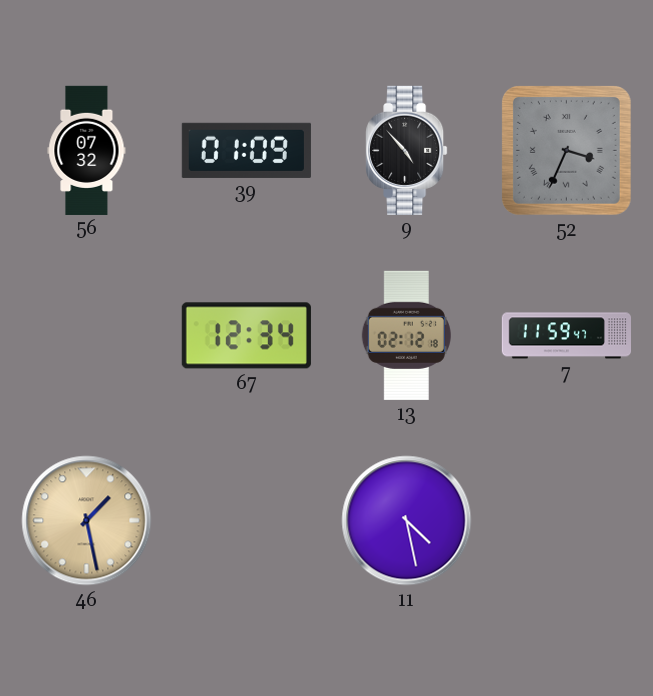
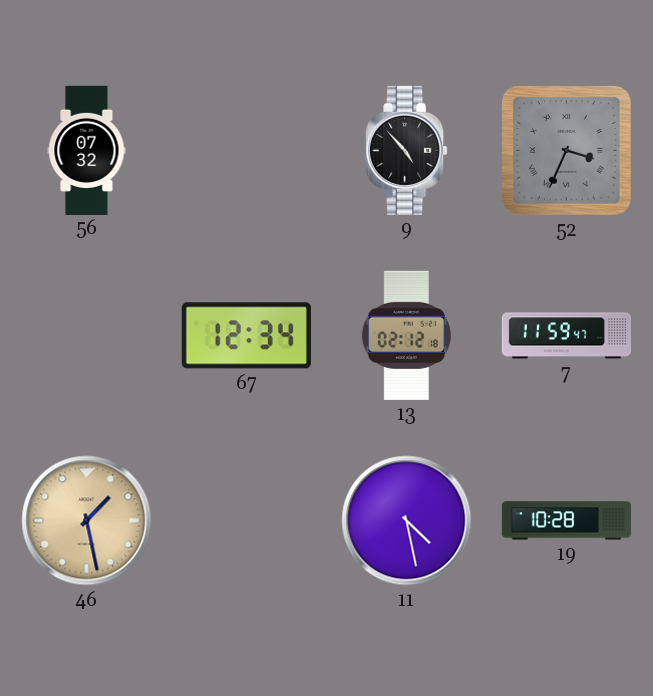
39: 01:09 -> none
19: none -> 10:28
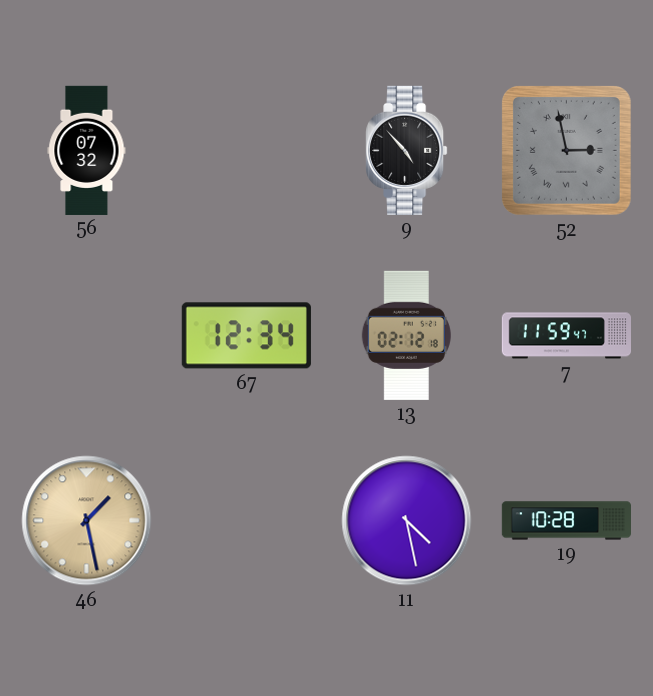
52: 3:34 -> 2:58
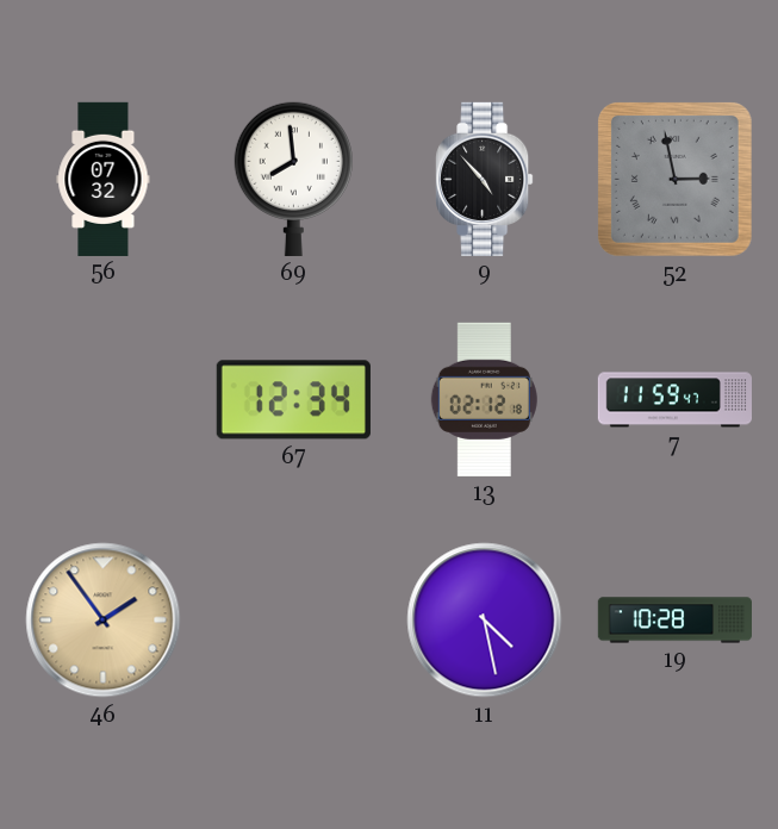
69: none -> 7:59
46: 1:28 -> 1:54
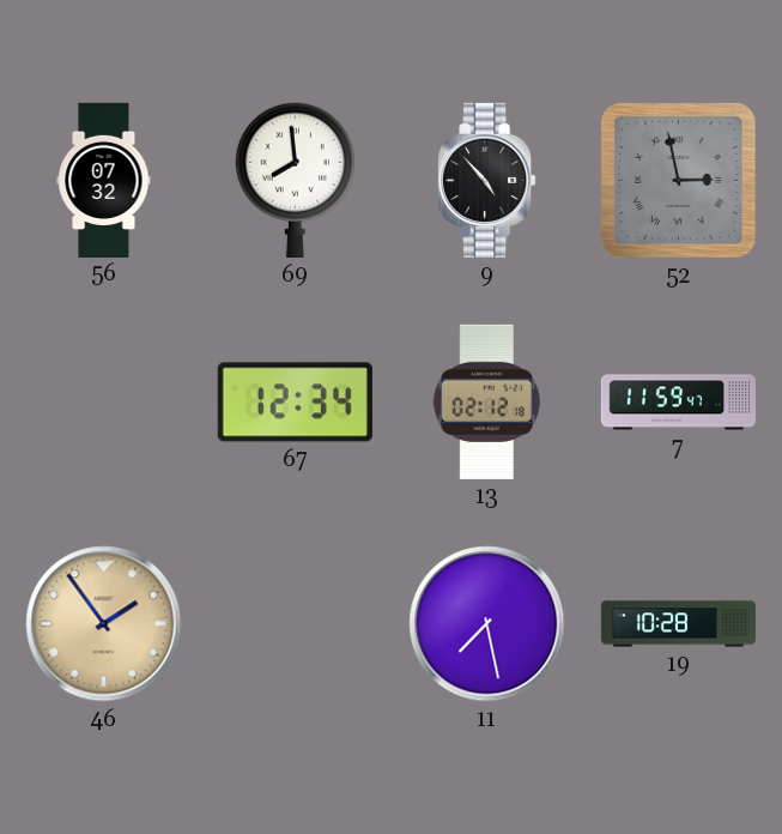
11: 4:28 -> 7:28
